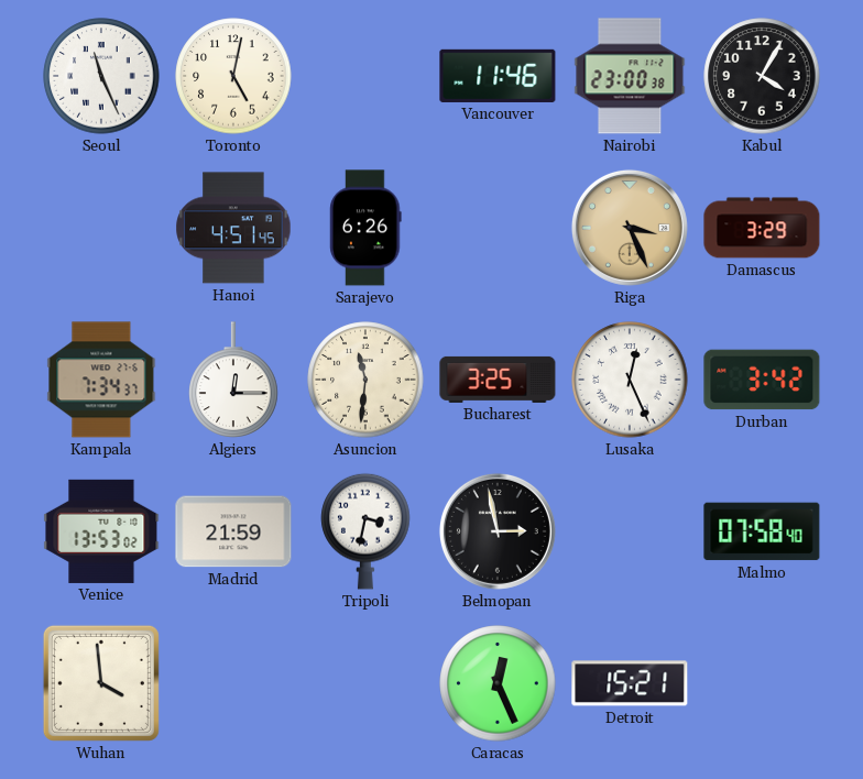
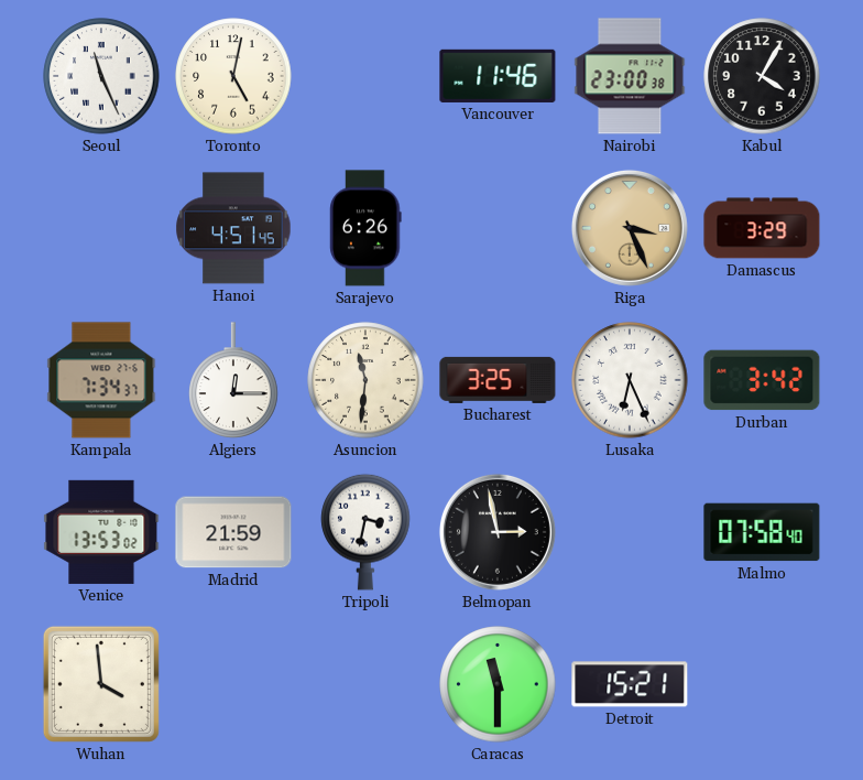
Lusaka: 12:26 -> 6:26
Caracas: 12:26 -> 11:30
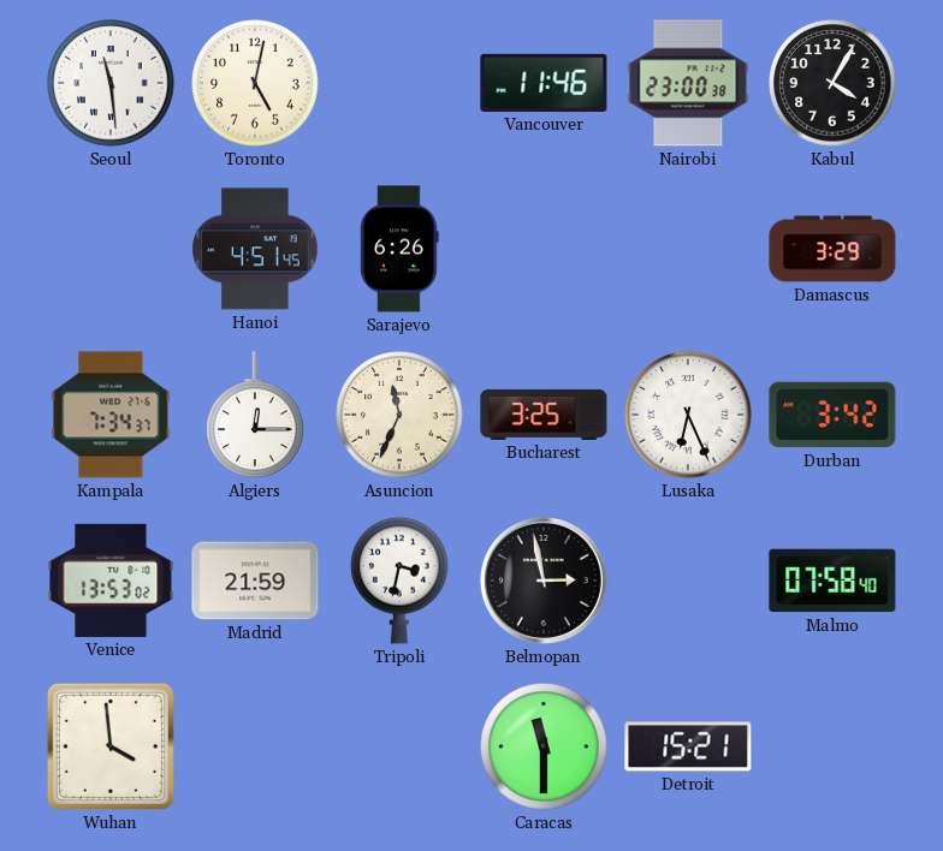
Seoul: 11:26 -> 11:29
Riga: 3:26 -> none
Asuncion: 11:31 -> 11:34
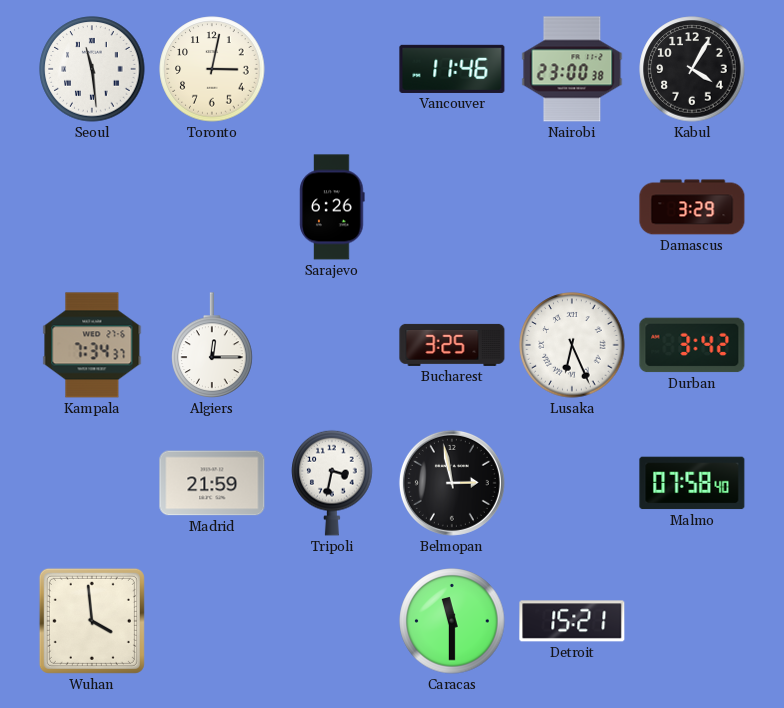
Toronto: 5:02 -> 3:02
Hanoi: 4:51 -> none
Asuncion: 11:34 -> none
Venice: 13:53 -> none
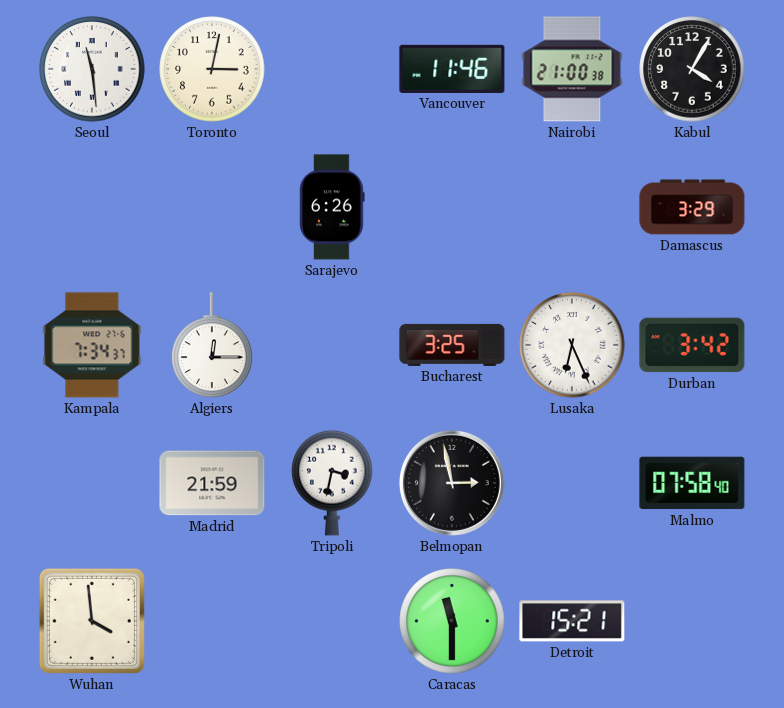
Nairobi: 23:00 -> 21:00
